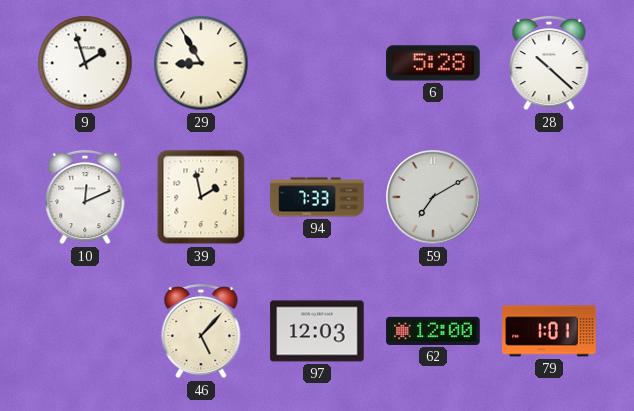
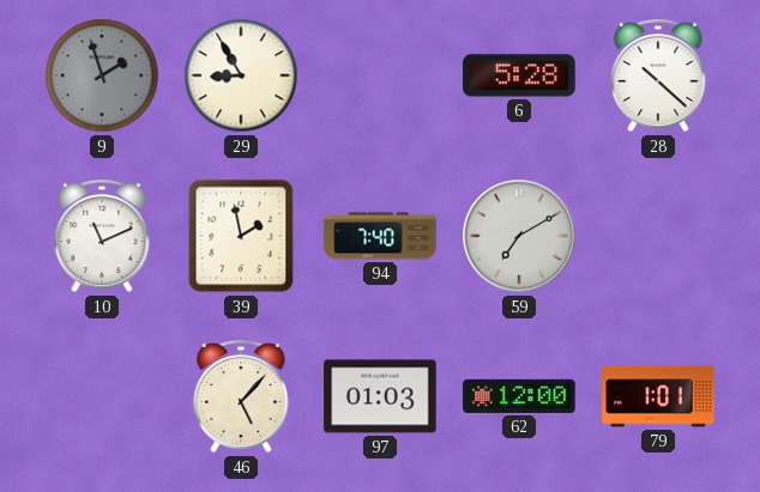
9 dial: white -> grey
10: 12:11 -> 11:11
94: 7:33 -> 7:40
97: 12:03 -> 01:03
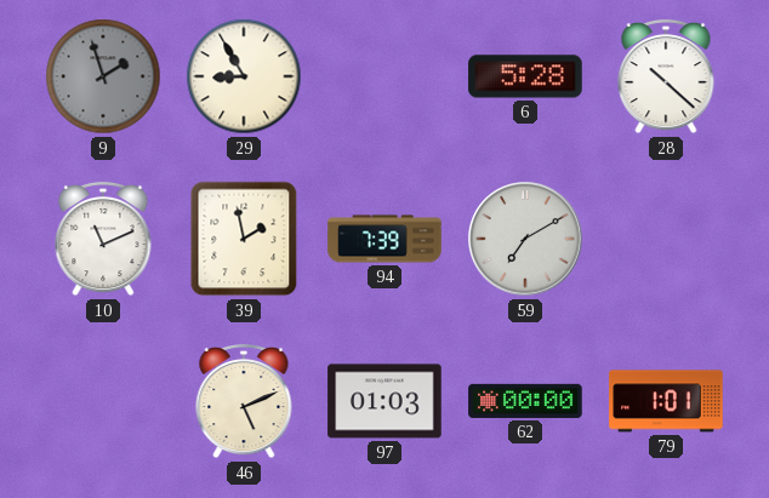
94: 7:40 -> 7:39
46: 5:07 -> 5:11
62: 12:00 -> 00:00
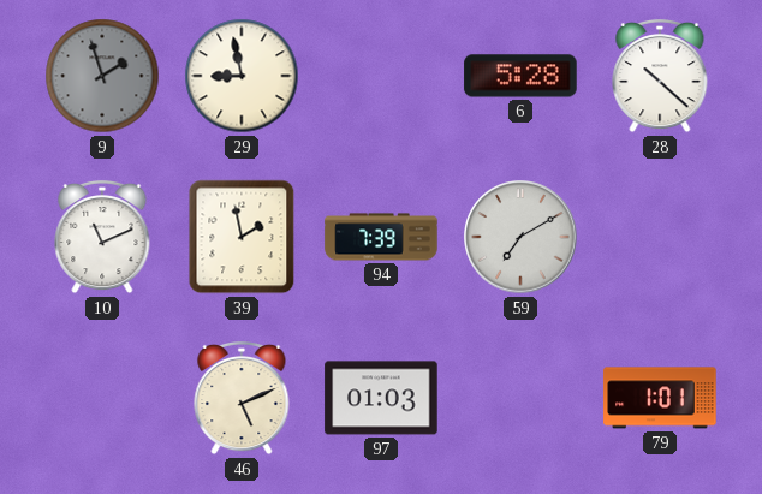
29: 8:55 -> 8:58
62: 00:00 -> none
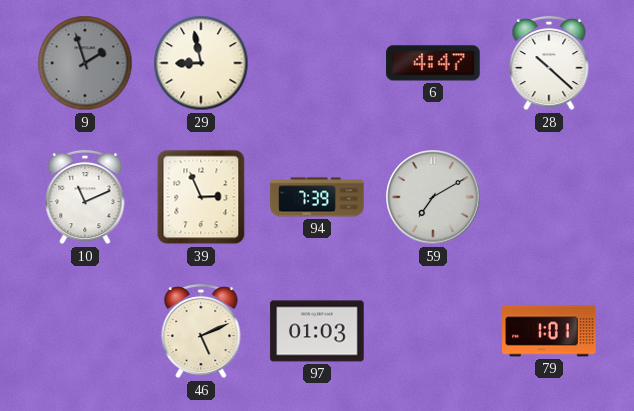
6: 5:28 -> 4:47
39: 1:58 -> 2:56
